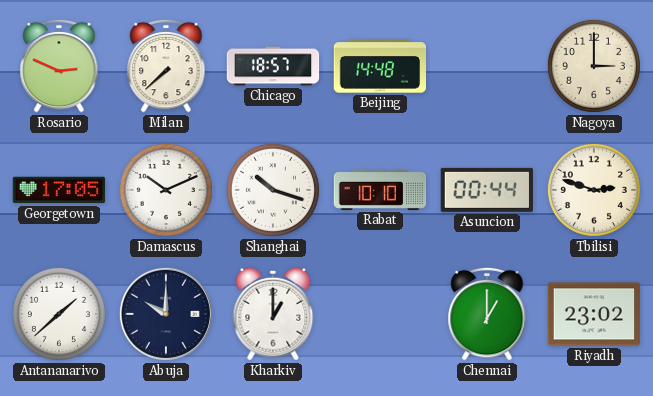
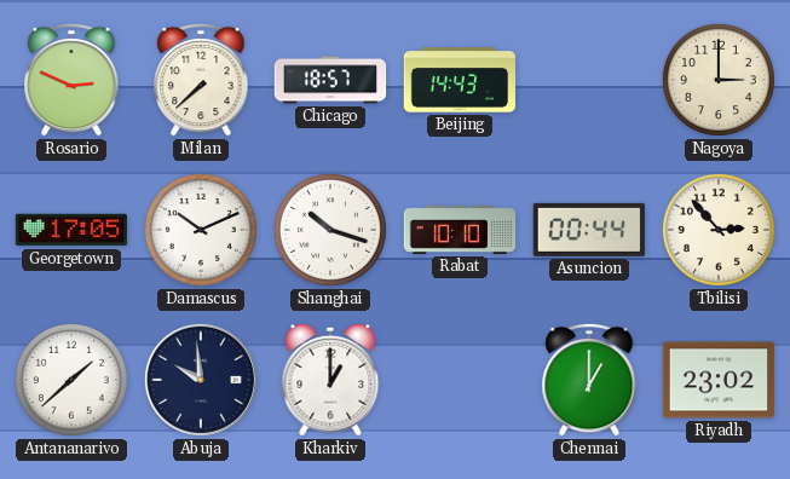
Beijing: 14:48 -> 14:43
Tbilisi: 2:48 -> 2:53
Abuja: 10:00 -> 9:59
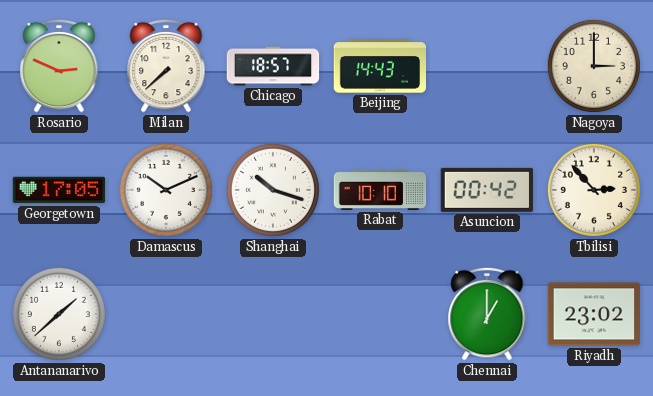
Asuncion: 00:44 -> 00:42
Abuja: 9:59 -> none
Kharkiv: 1:00 -> none
